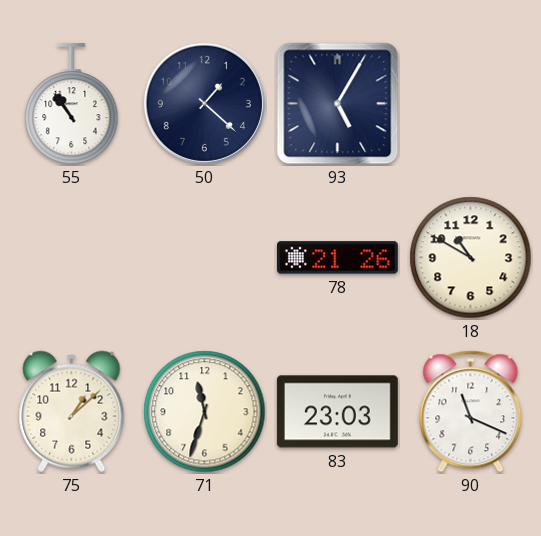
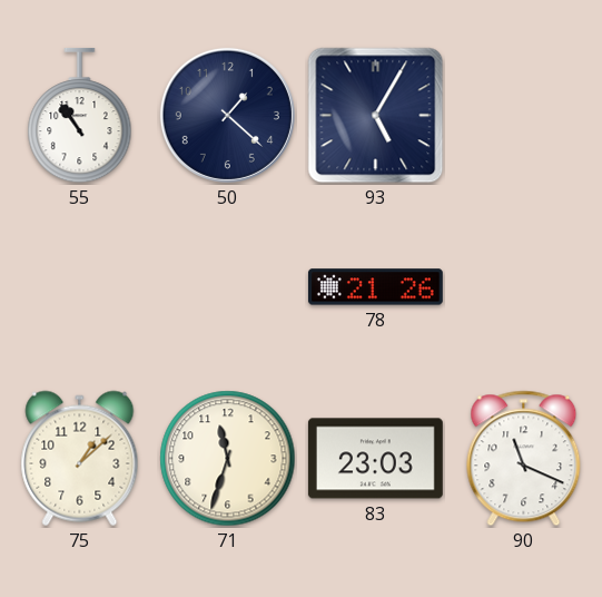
18: 10:50 -> none
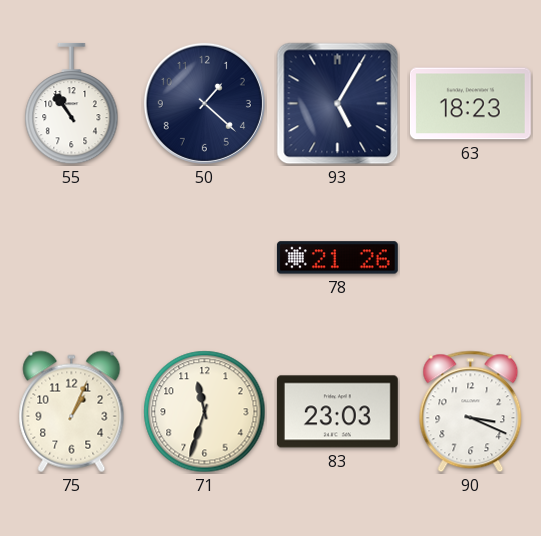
63: none -> 18:23
75: 1:08 -> 1:04
90: 11:19 -> 3:19
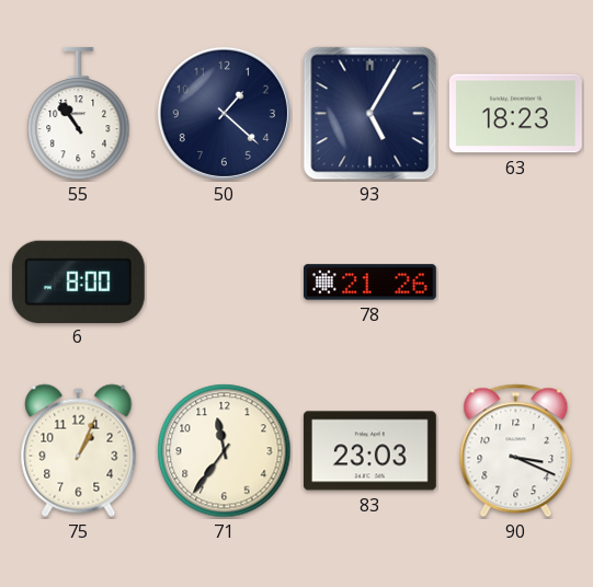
6: none -> 8:00
71: 11:33 -> 11:36
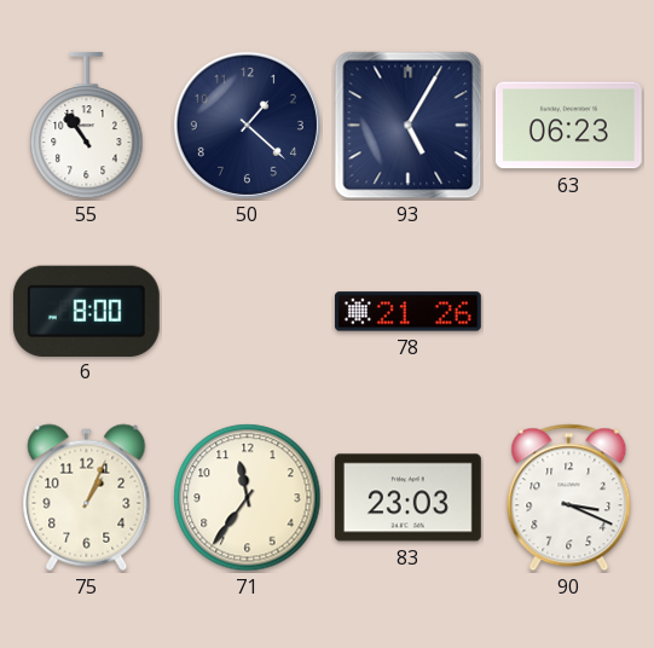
63: 18:23 -> 06:23
